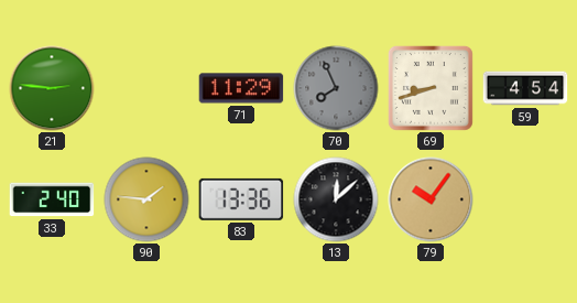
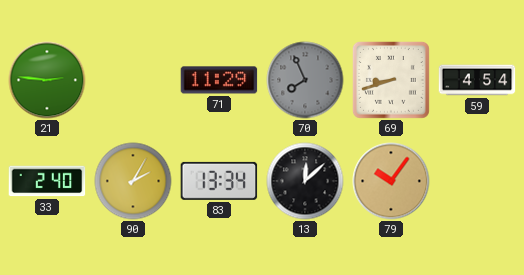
90: 1:46 -> 2:05
83: 13:36 -> 13:34
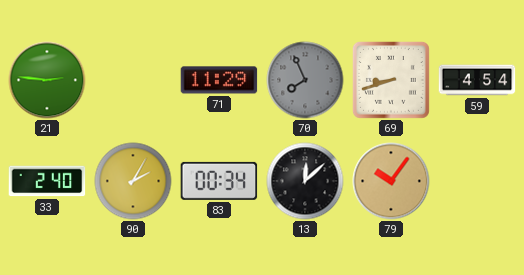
83: 13:34 -> 00:34
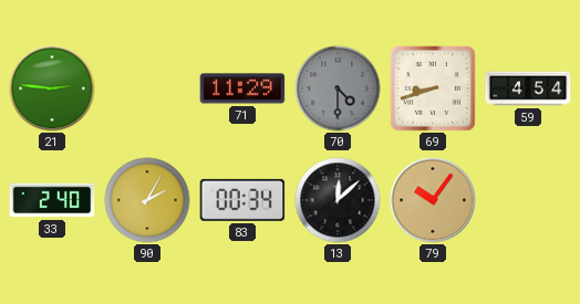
70: 7:56 -> 4:30
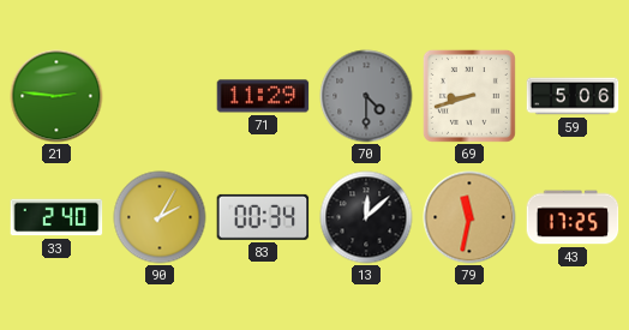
59: 4:54 -> 5:06
79: 10:06 -> 11:32
43: none -> 17:25
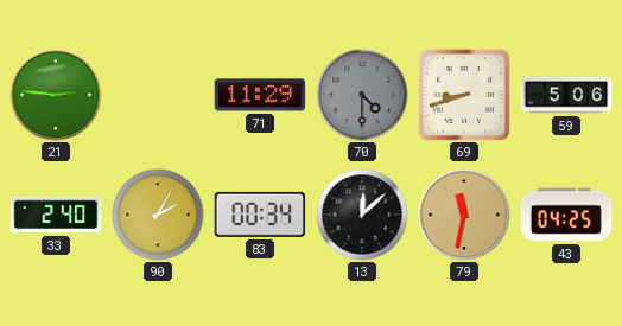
43: 17:25 -> 04:25
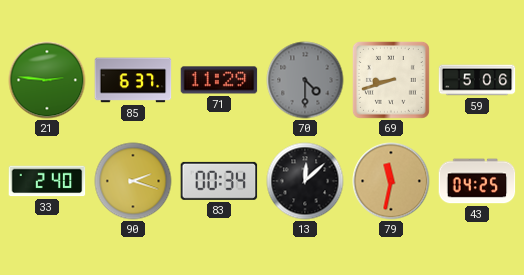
85: none -> 6:37
90: 2:05 -> 2:18
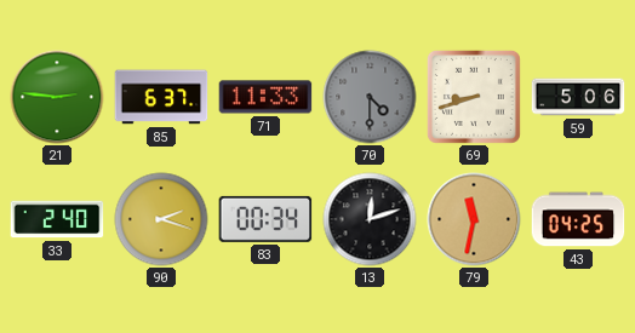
71: 11:29 -> 11:33
13: 12:08 -> 12:12
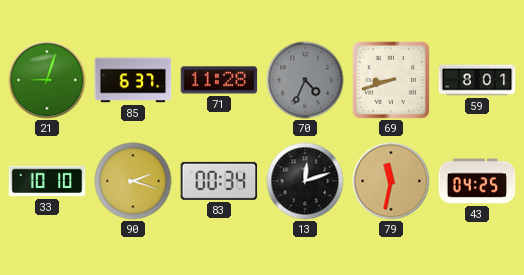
21: 2:46 -> 9:03
71: 11:33 -> 11:28
70: 4:30 -> 4:34
59: 5:06 -> 8:01
33: 2:40 -> 10:10
